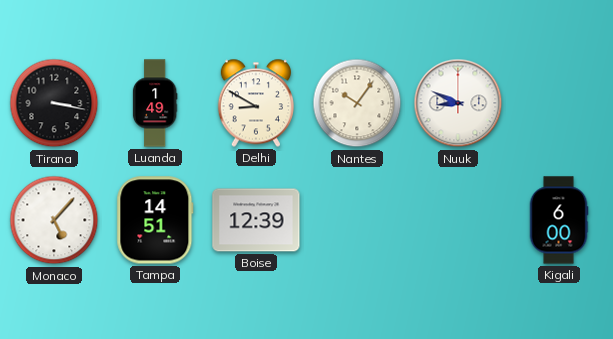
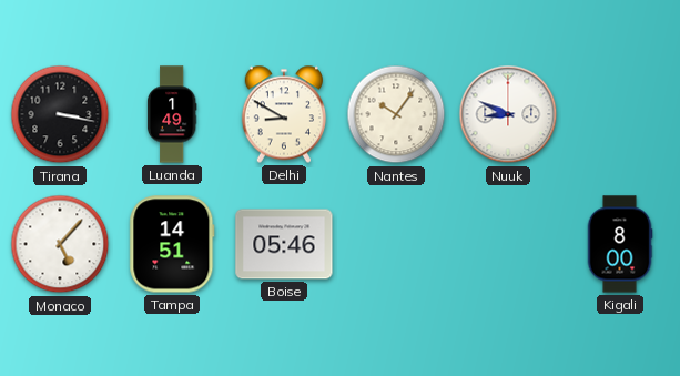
Boise: 12:39 -> 05:46
Kigali: 6:00 -> 8:00
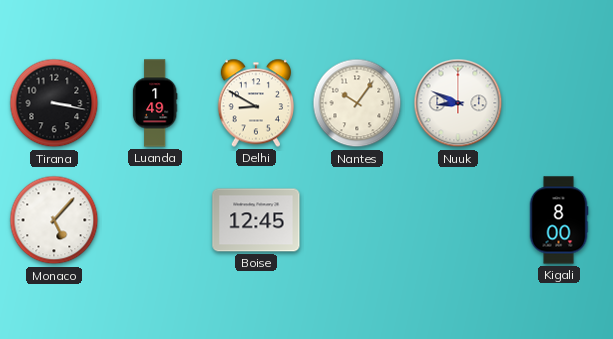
Tampa: 14:51 -> none
Boise: 05:46 -> 12:45
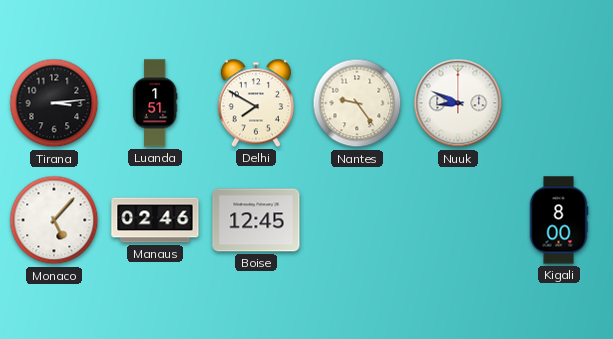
Tirana: 3:17 -> 3:14
Luanda: 1:49 -> 1:51
Delhi: 8:50 -> 7:50
Nantes: 10:06 -> 9:24
Manaus: none -> 02:46
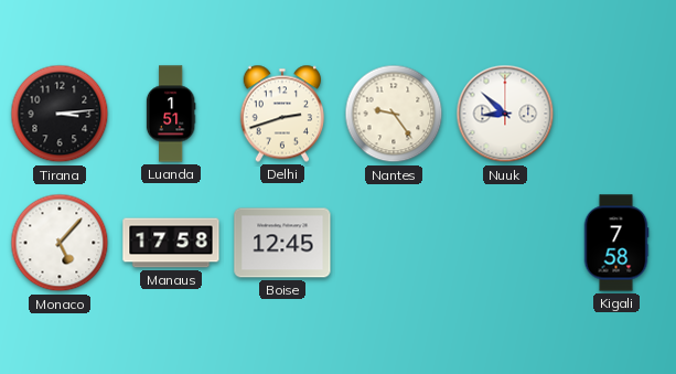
Delhi: 7:50 -> 2:42
Nuuk: 8:49 -> 8:52
Manaus: 02:46 -> 17:58
Kigali: 8:00 -> 7:58
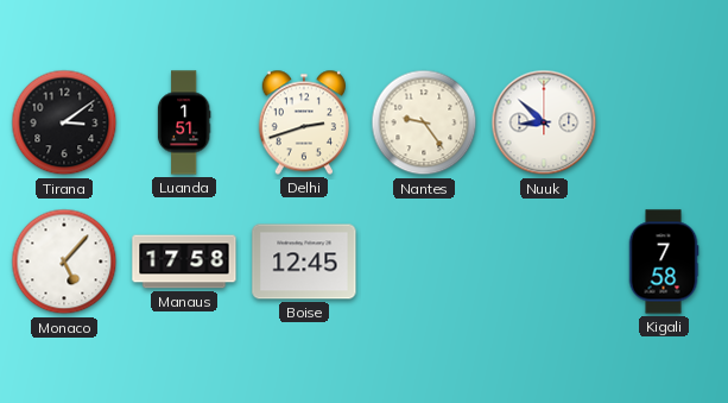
Tirana: 3:14 -> 3:09
